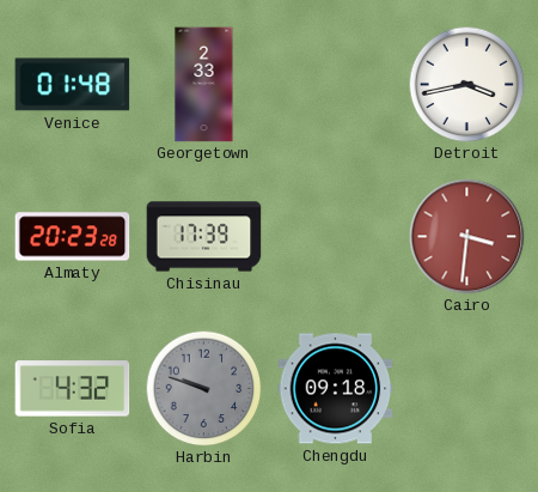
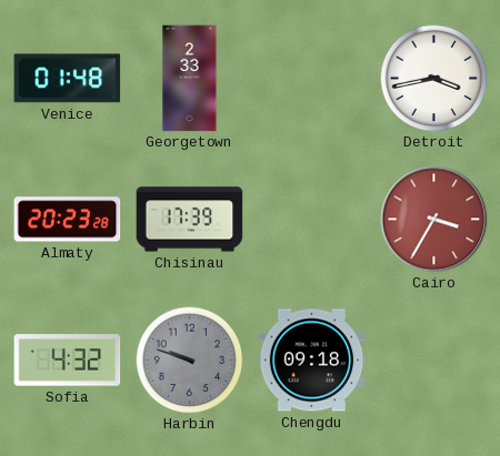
Cairo: 3:31 -> 3:35
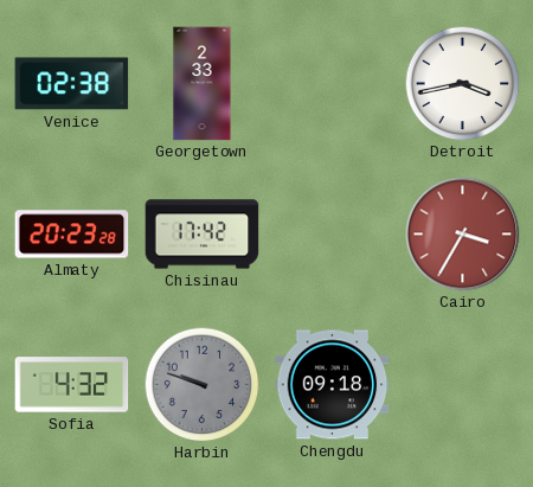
Venice: 01:48 -> 02:38
Chisinau: 17:39 -> 17:42
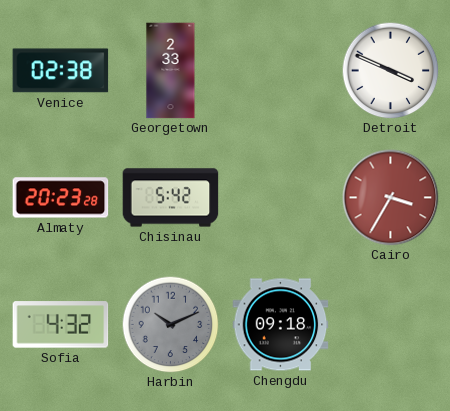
Detroit: 3:43 -> 3:49
Chisinau: 17:42 -> 5:42
Harbin: 9:48 -> 10:11
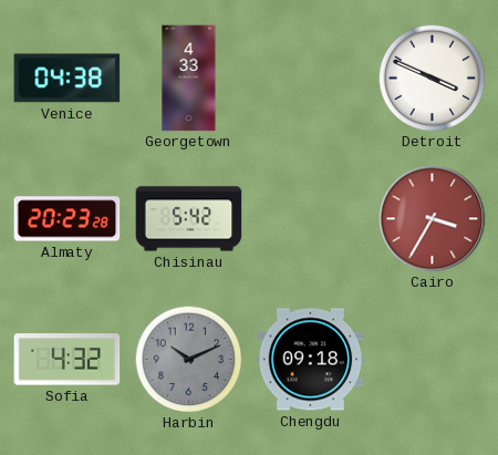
Venice: 02:38 -> 04:38
Georgetown: 2:33 -> 4:33
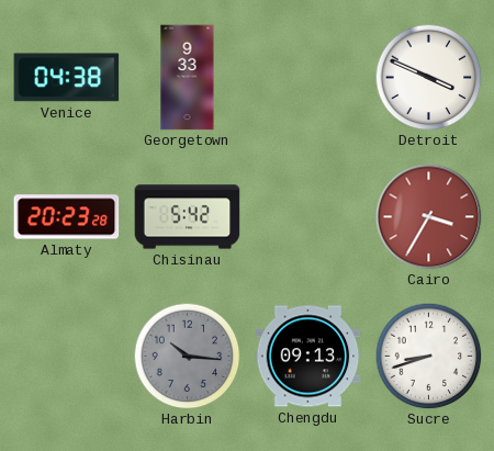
Georgetown: 4:33 -> 9:33
Sofia: 4:32 -> none
Harbin: 10:11 -> 10:16
Chengdu: 09:18 -> 09:13
Sucre: none -> 8:42
